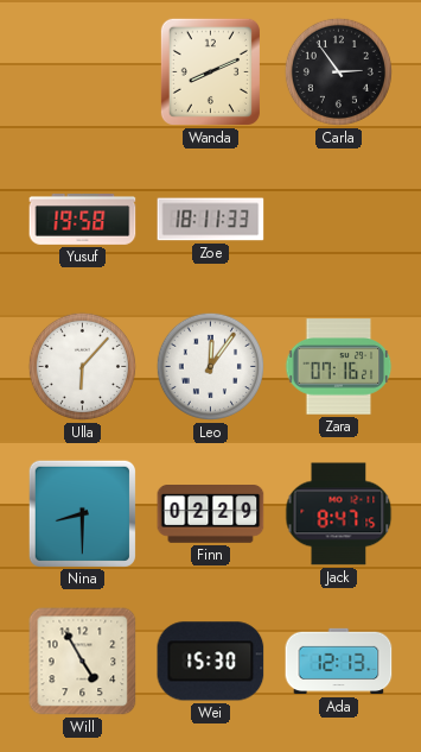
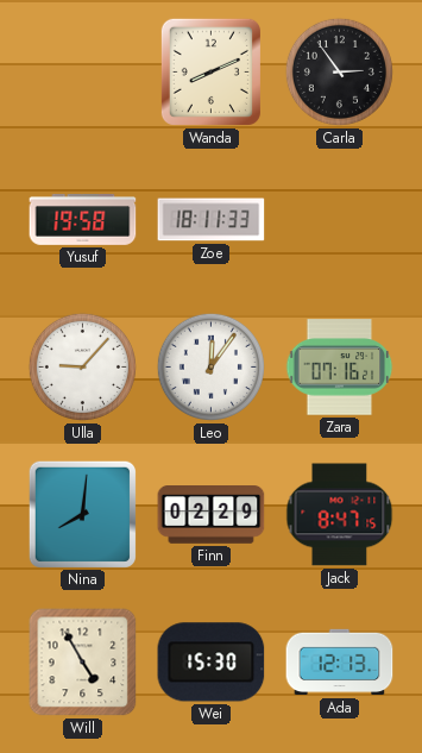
Ulla: 6:07 -> 9:07
Nina: 8:30 -> 8:01
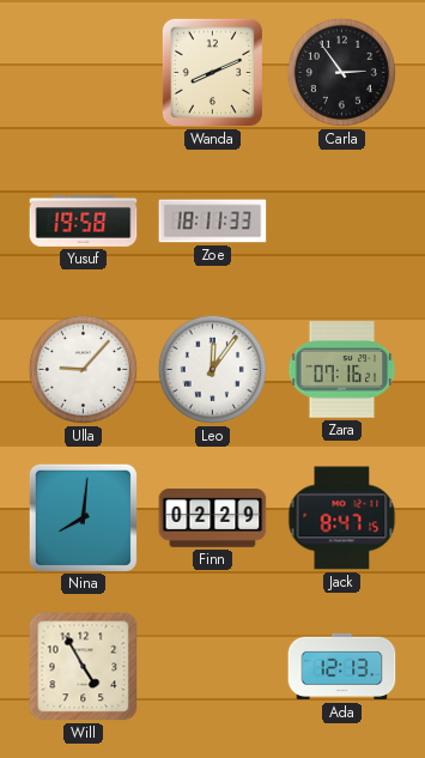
Wei: 15:30 -> none
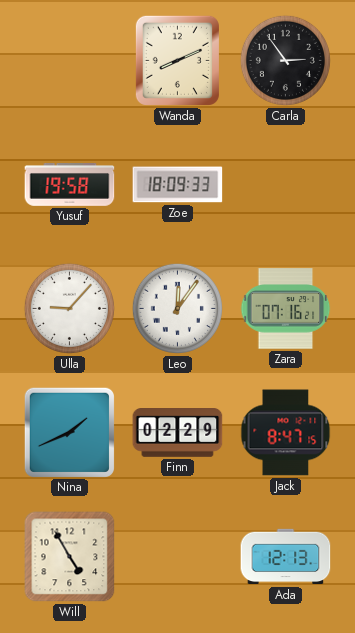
Zoe: 18:11 -> 18:09
Nina: 8:01 -> 1:41
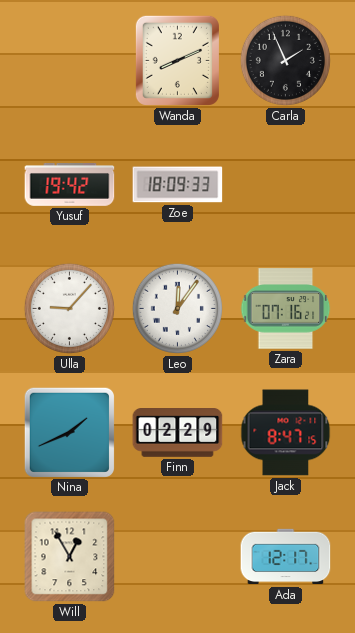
Carla: 2:54 -> 1:56
Yusuf: 19:58 -> 19:42
Will: 4:55 -> 12:55
Ada: 12:13 -> 12:17
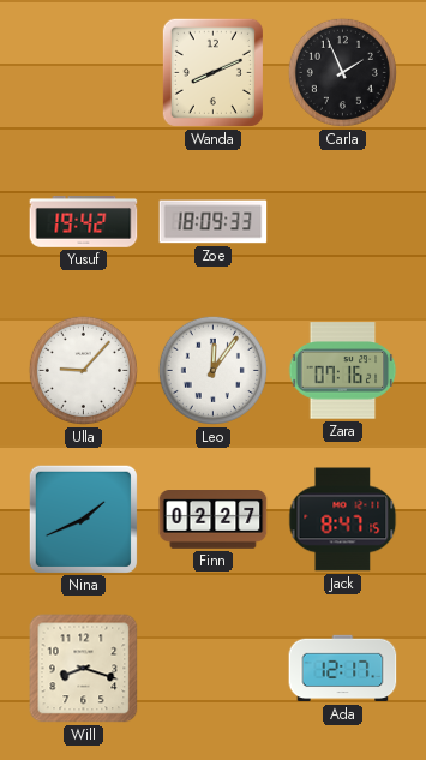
Finn: 02:29 -> 02:27
Will: 12:55 -> 8:18
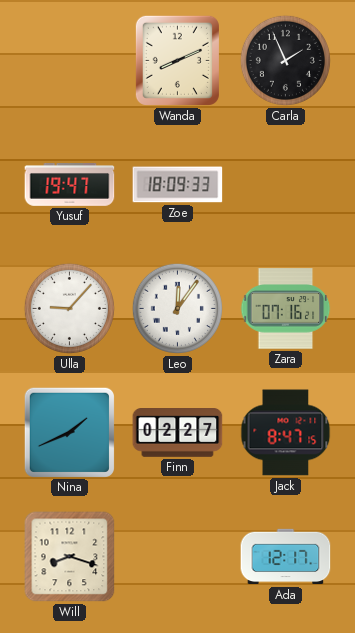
Yusuf: 19:42 -> 19:47
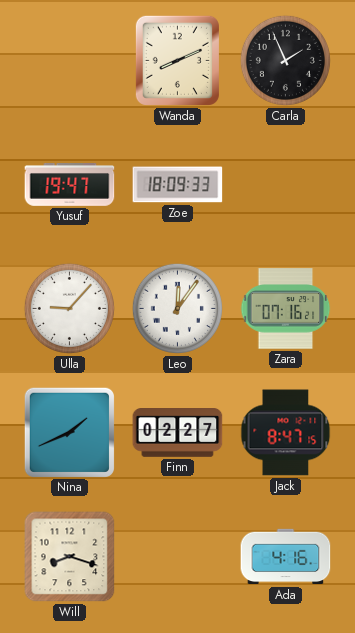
Ada: 12:17 -> 4:16
